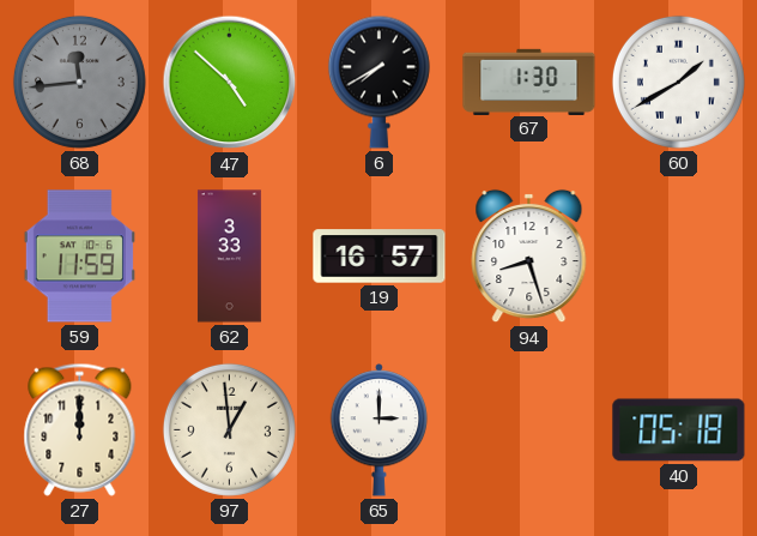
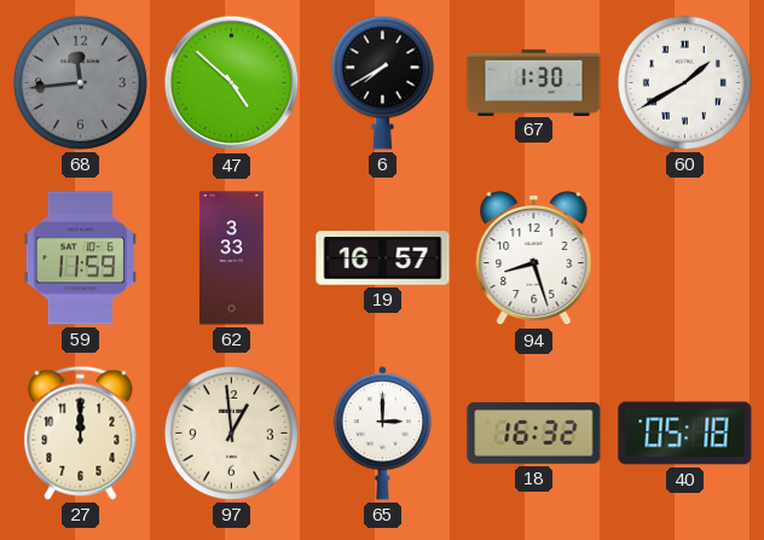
18: none -> 16:32
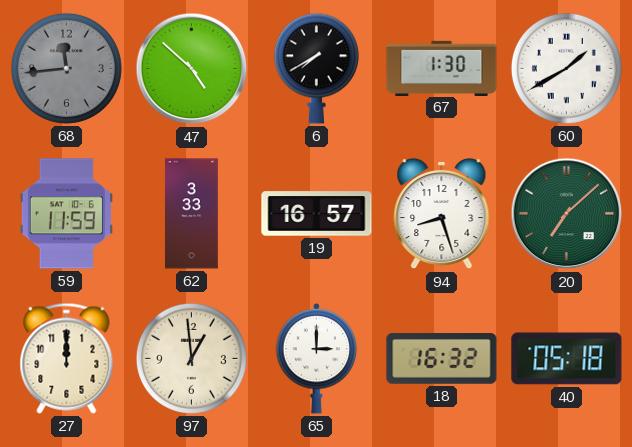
20: none -> 7:08
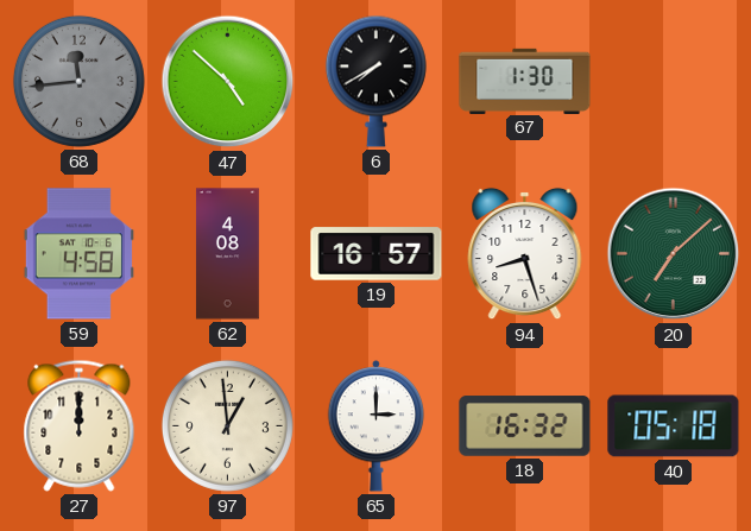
60: 1:40 -> none
59: 11:59 -> 4:58
62: 3:33 -> 4:08
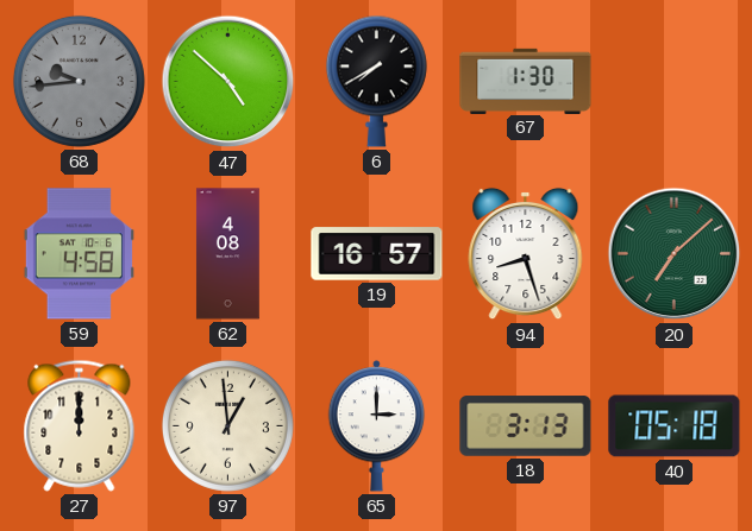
68: 11:44 -> 9:44
18: 16:32 -> 3:13
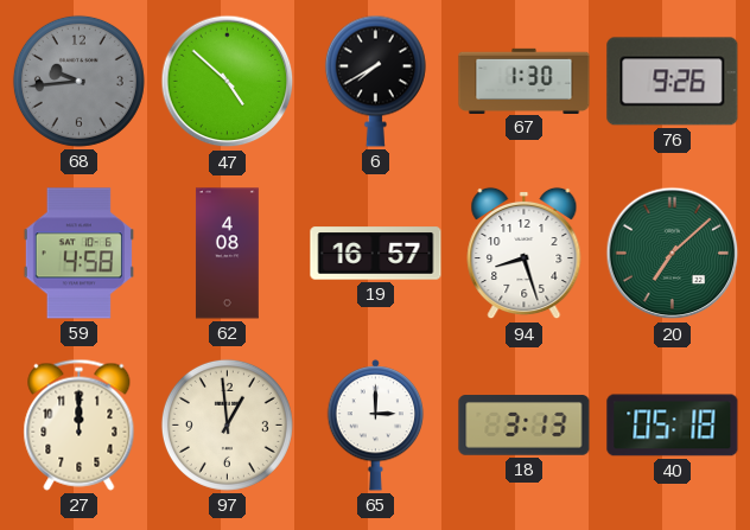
76: none -> 9:26
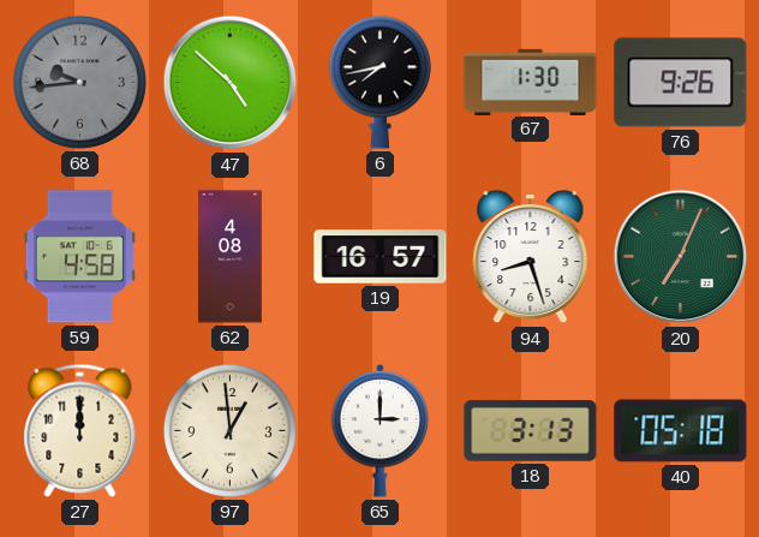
6: 7:40 -> 7:43
20: 7:08 -> 7:04
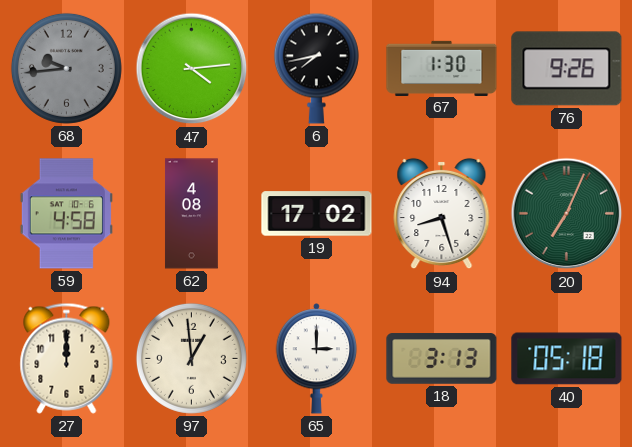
47: 4:52 -> 4:14
19: 16:57 -> 17:02
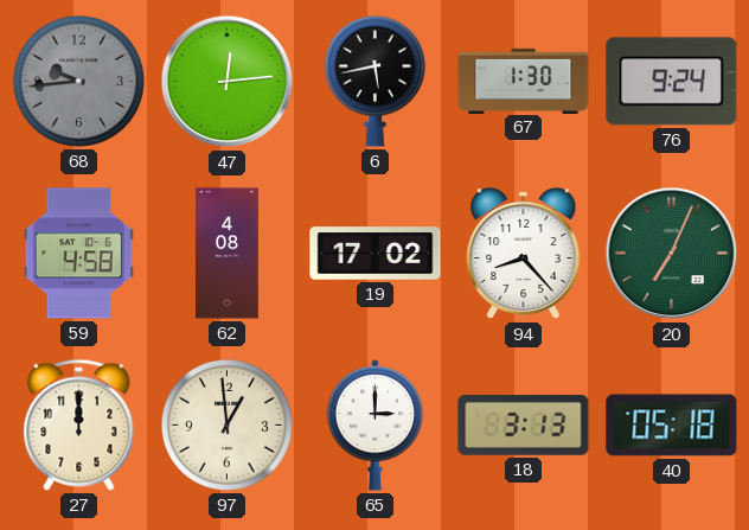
47: 4:14 -> 12:14
6: 7:43 -> 5:43
76: 9:26 -> 9:24
94: 8:27 -> 8:23
